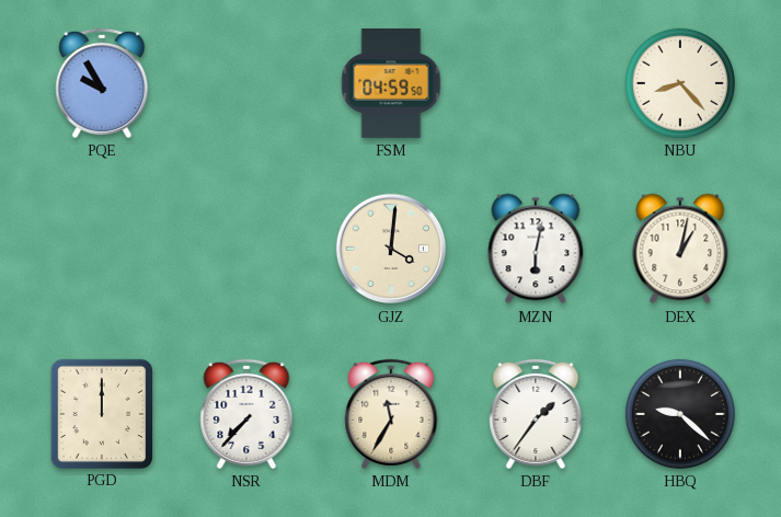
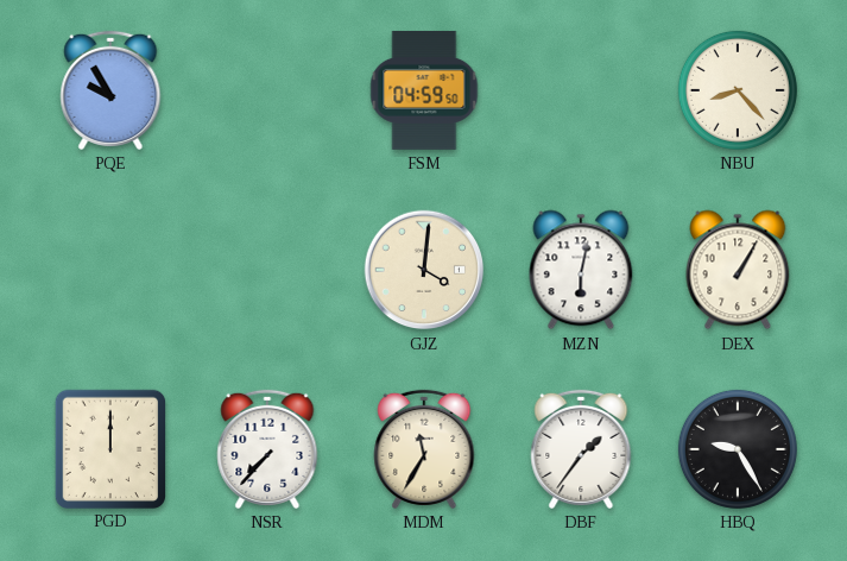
DEX: 1:02 -> 1:05
HBQ: 9:22 -> 9:25
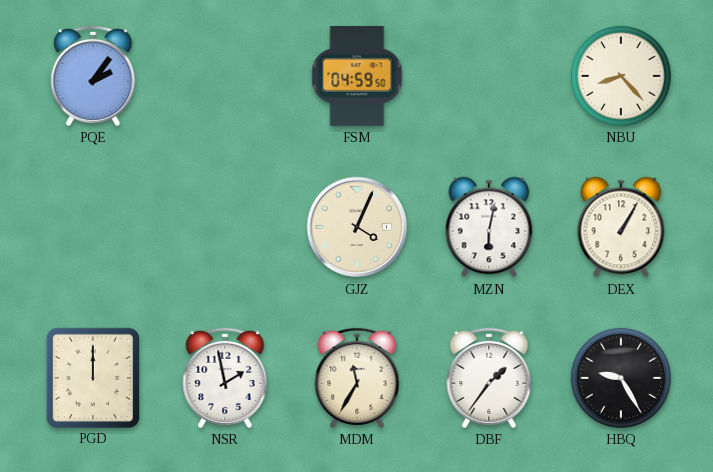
PQE: 9:55 -> 2:06
GJZ: 4:01 -> 4:04
NSR: 7:37 -> 1:58
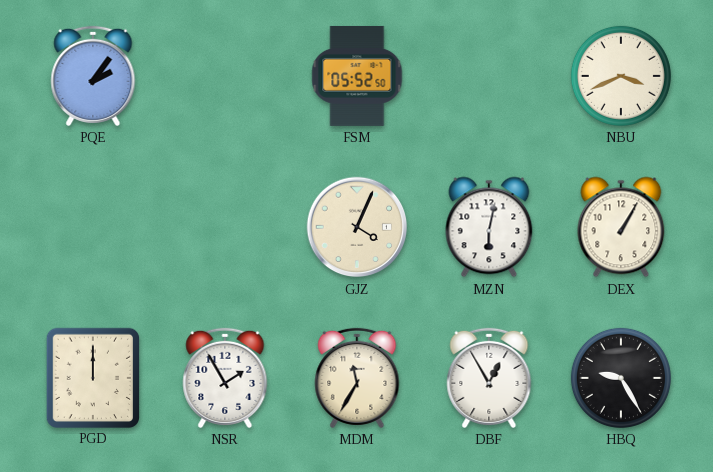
FSM: 04:59 -> 05:52
NBU: 8:23 -> 3:41
NSR: 1:58 -> 1:55
DBF: 1:36 -> 12:55
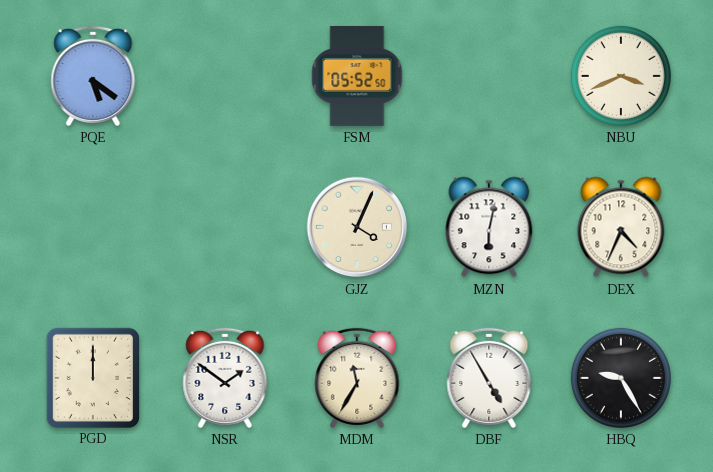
PQE: 2:06 -> 5:21
DEX: 1:05 -> 4:34
NSR: 1:55 -> 1:51
DBF: 12:55 -> 4:55
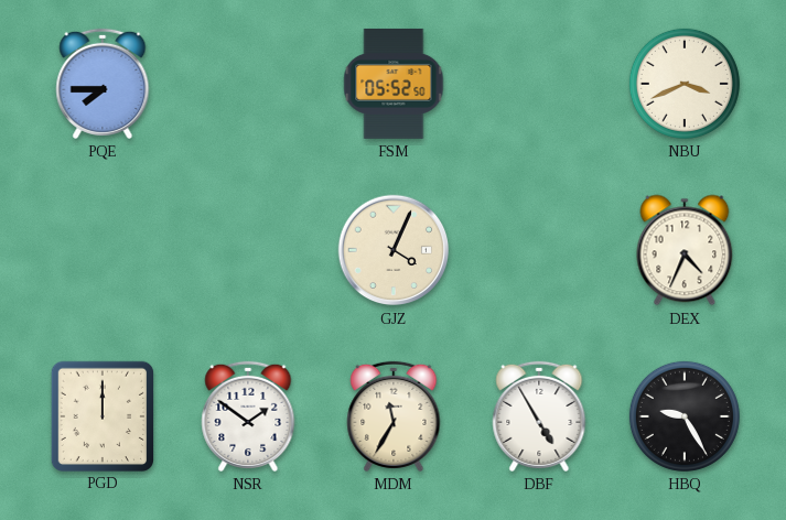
PQE: 5:21 -> 7:45
MZN: 6:02 -> none
